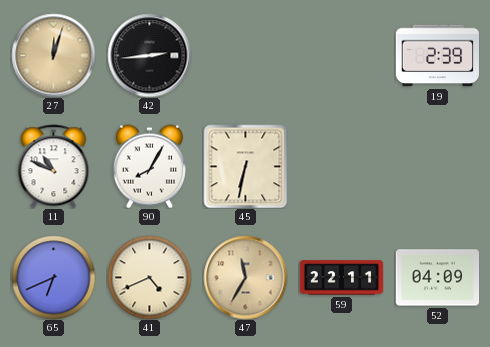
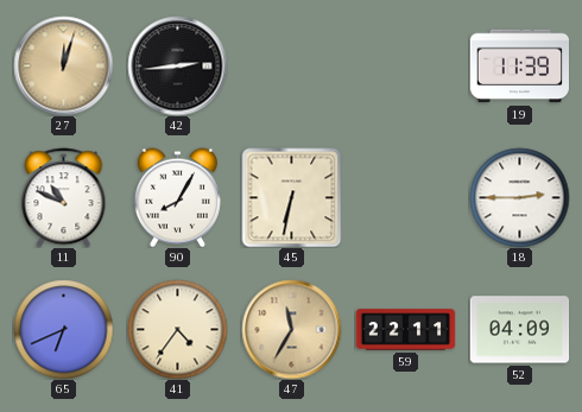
19: 2:39 -> 11:39
18: none -> 2:45
41: 4:41 -> 4:36
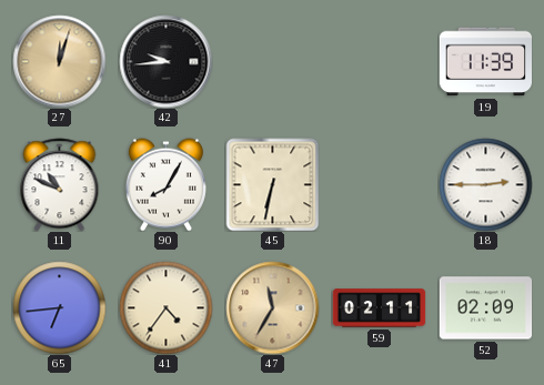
42: 2:44 -> 9:44
65: 6:41 -> 6:44
59: 22:11 -> 02:11
52: 04:09 -> 02:09
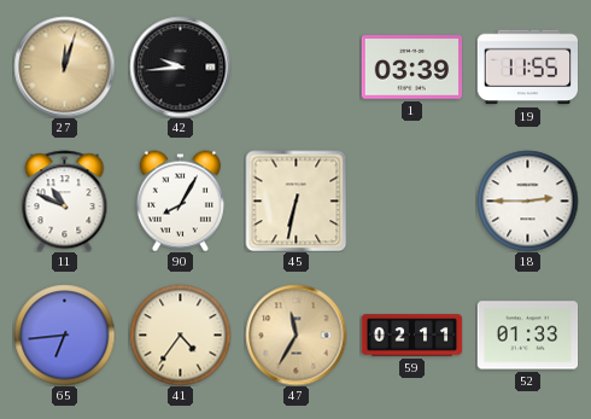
1: none -> 03:39
19: 11:39 -> 11:55
52: 02:09 -> 01:33
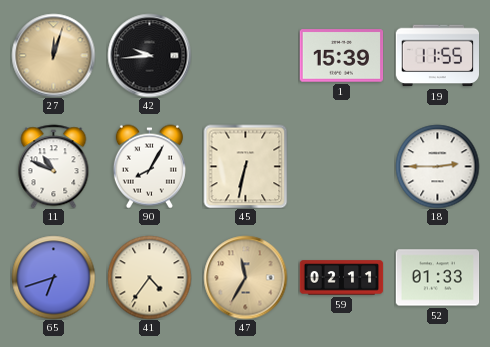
1: 03:39 -> 15:39
65: 6:44 -> 6:42
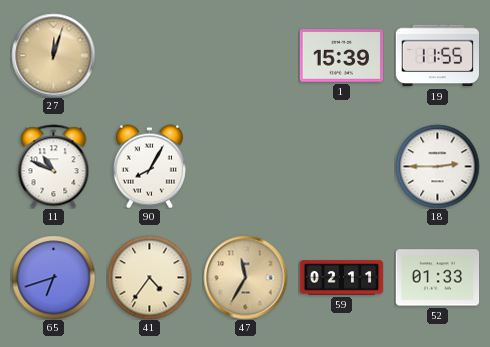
42: 9:44 -> none
45: 6:32 -> none
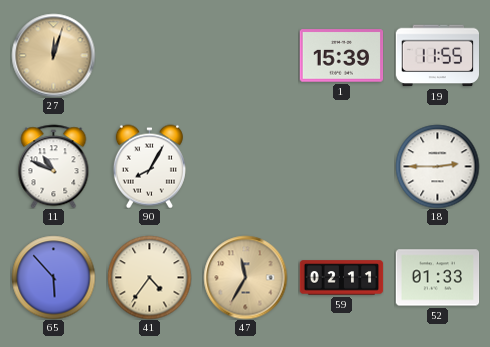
65: 6:42 -> 5:53
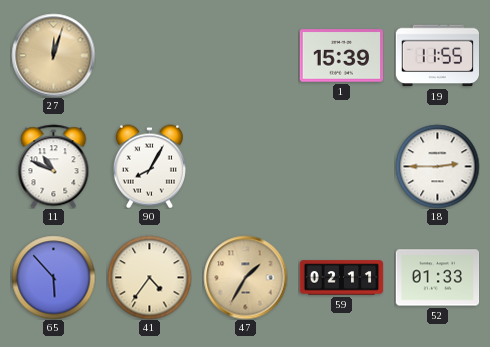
47: 11:35 -> 1:35
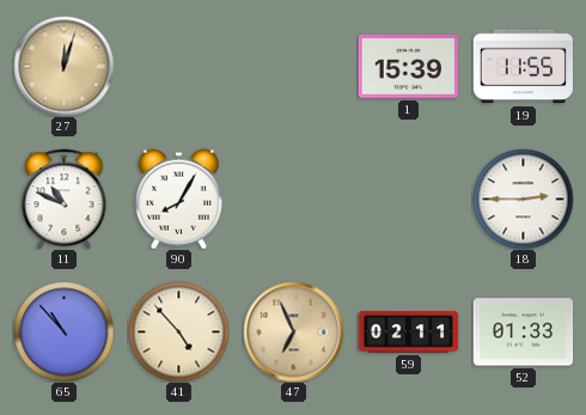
65: 5:53 -> 10:53
41: 4:36 -> 4:53
47: 1:35 -> 6:56
